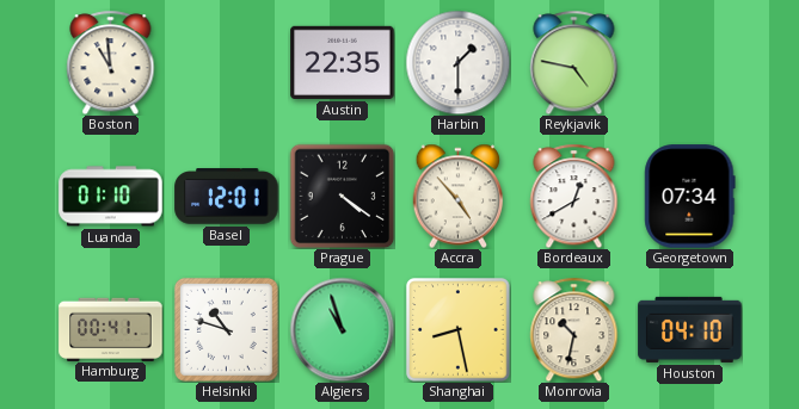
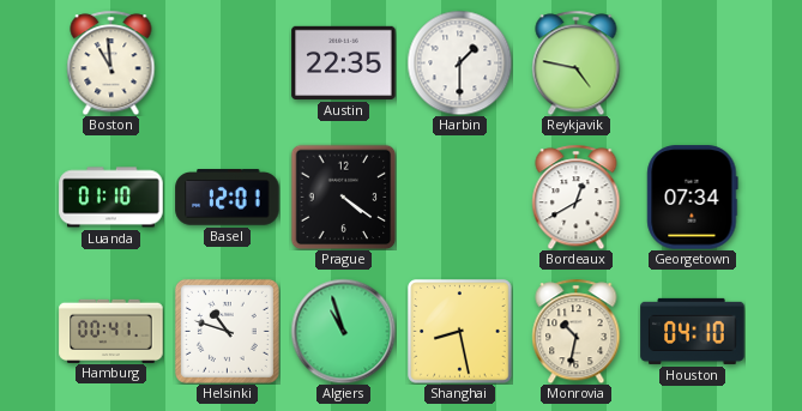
Accra: 4:53 -> none
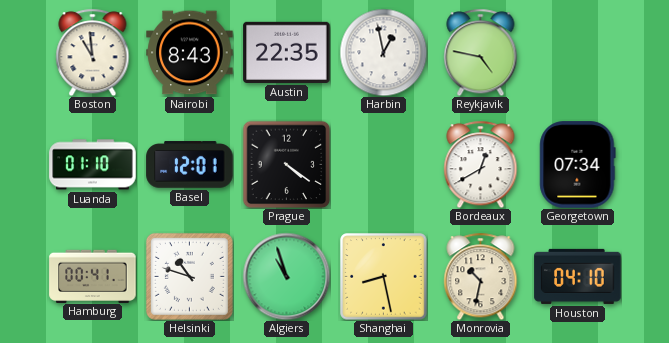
Nairobi: none -> 8:43
Harbin: 1:30 -> 12:58
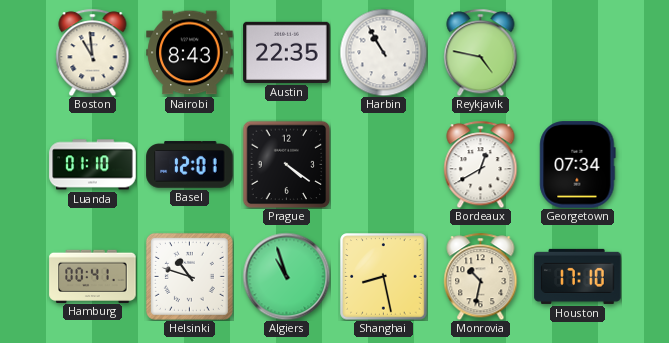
Harbin: 12:58 -> 10:55
Houston: 04:10 -> 17:10
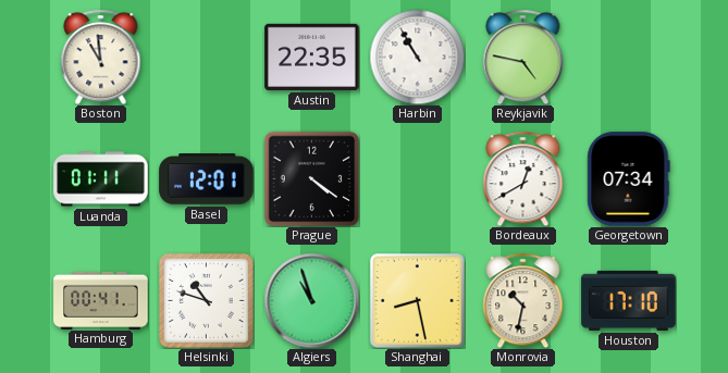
Nairobi: 8:43 -> none
Luanda: 01:10 -> 01:11
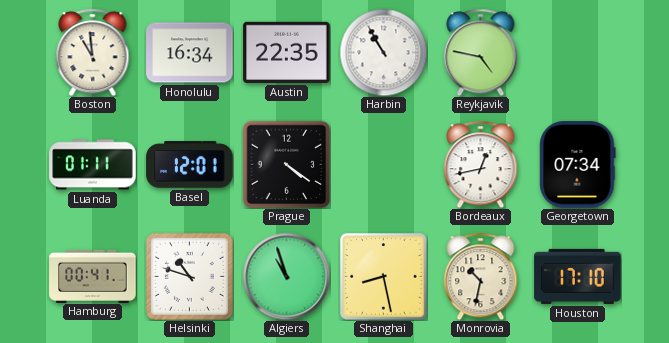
Honolulu: none -> 16:34
Bordeaux: 12:40 -> 12:43
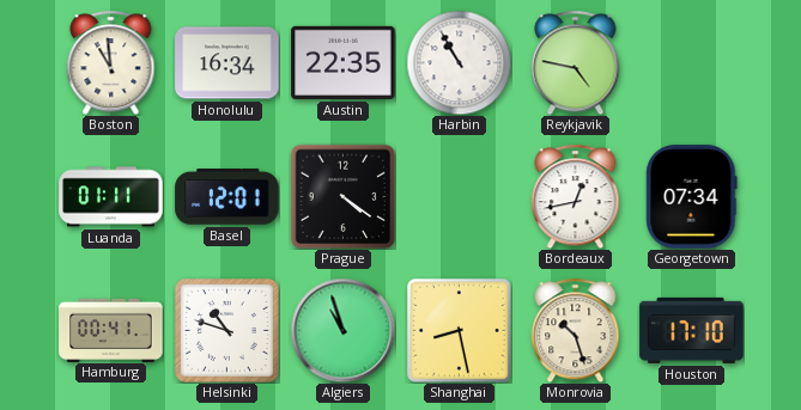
Monrovia: 10:32 -> 10:27
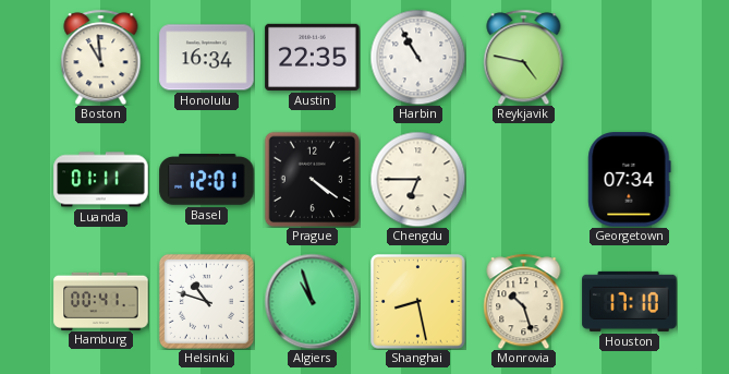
Chengdu: none -> 6:45
Bordeaux: 12:43 -> none
